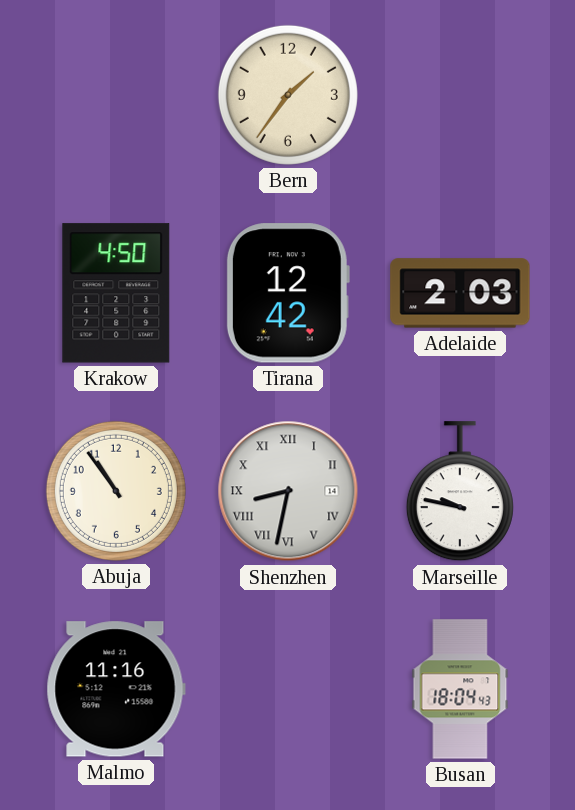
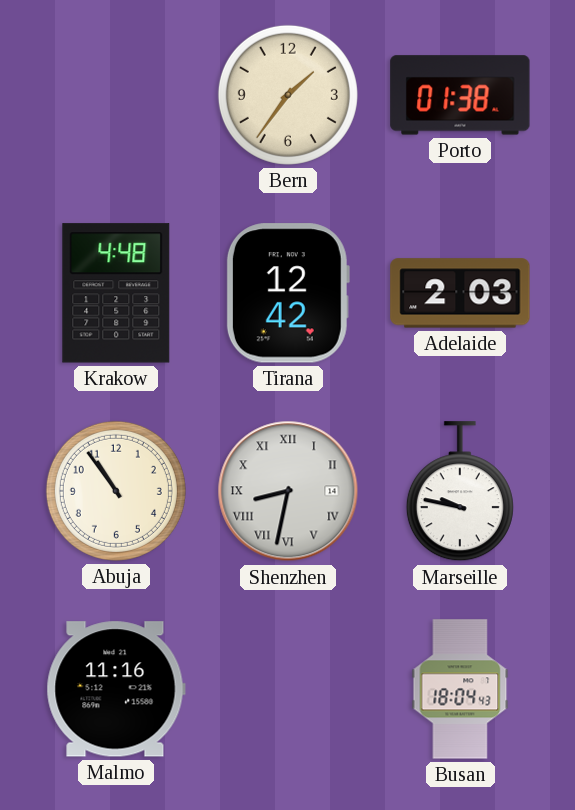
Porto: none -> 01:38
Krakow: 4:50 -> 4:48
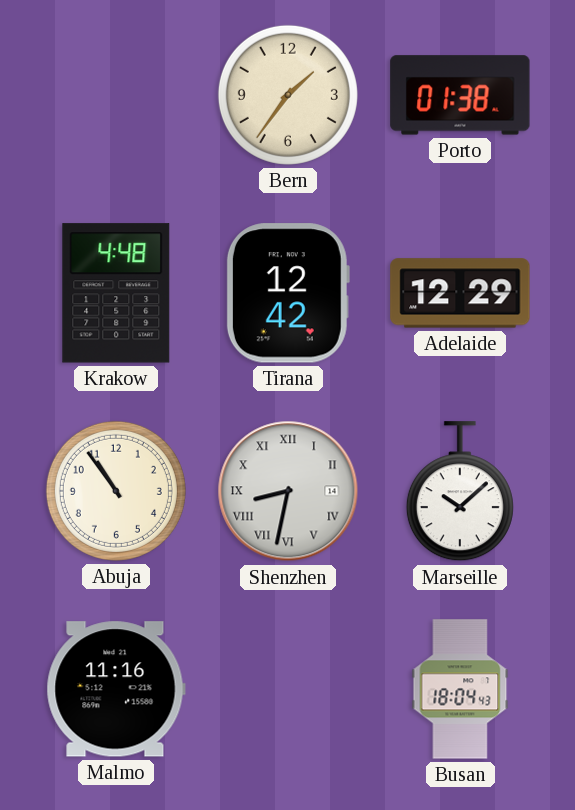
Adelaide: 2:03 -> 12:29
Marseille: 9:47 -> 10:08
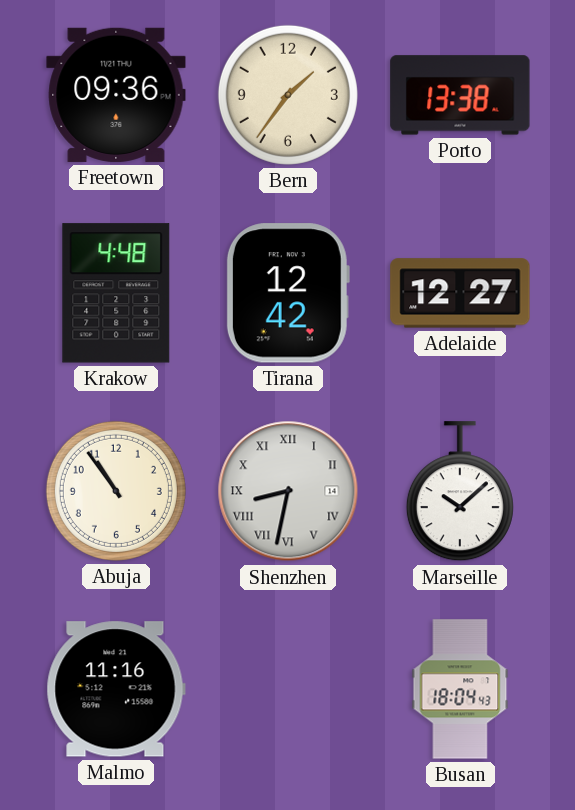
Freetown: none -> 09:36
Porto: 01:38 -> 13:38
Adelaide: 12:29 -> 12:27
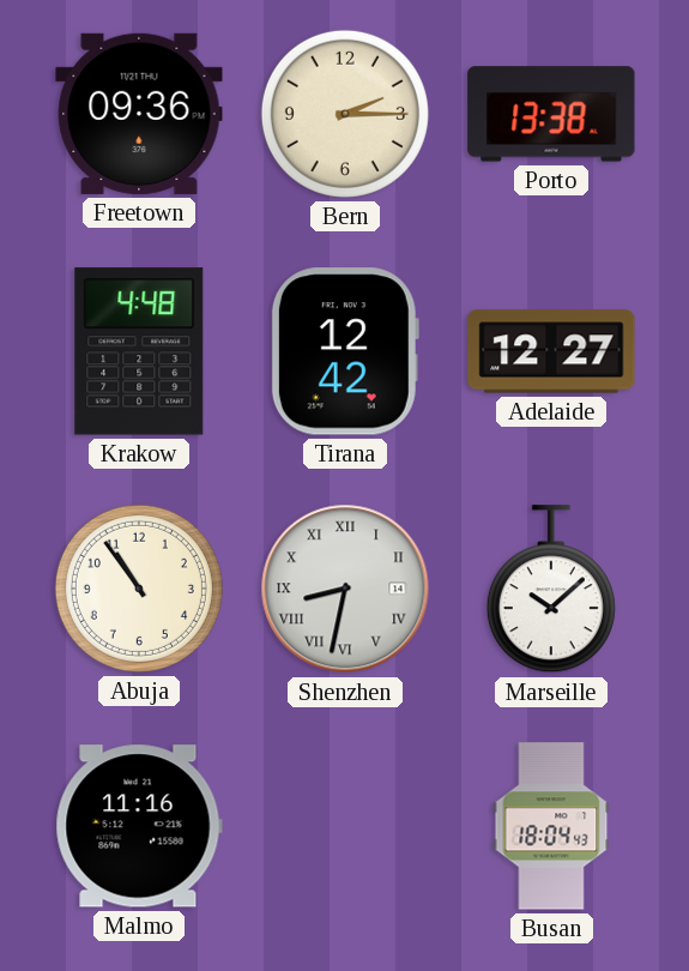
Bern: 1:36 -> 2:15
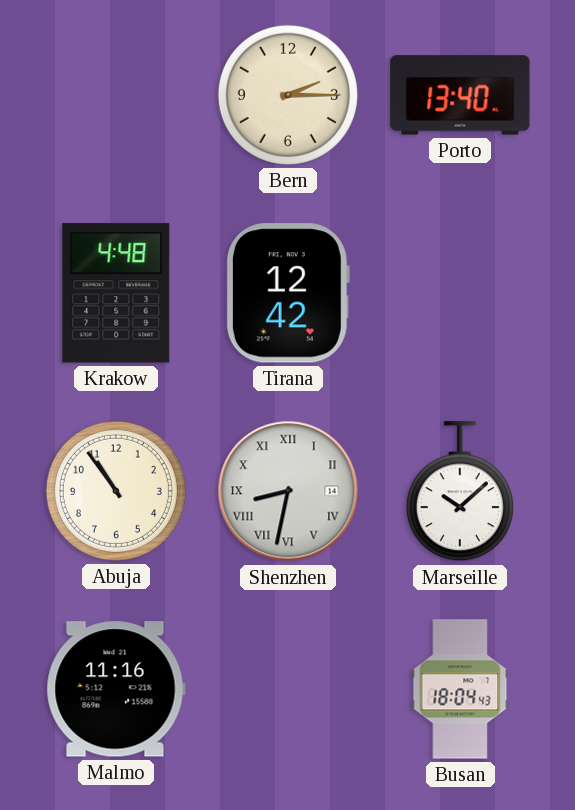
Freetown: 09:36 -> none
Porto: 13:38 -> 13:40
Adelaide: 12:27 -> none
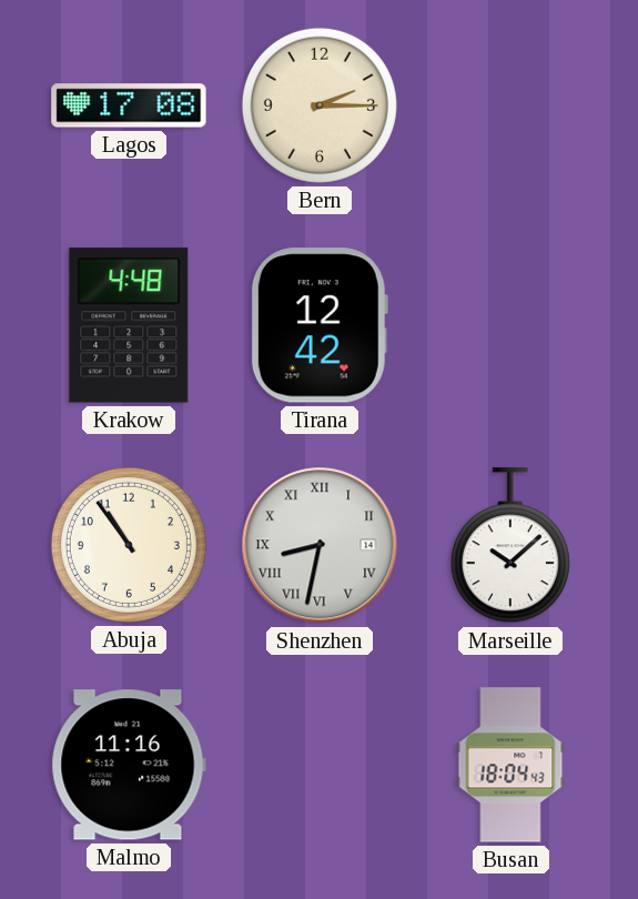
Lagos: none -> 17:08
Porto: 13:40 -> none
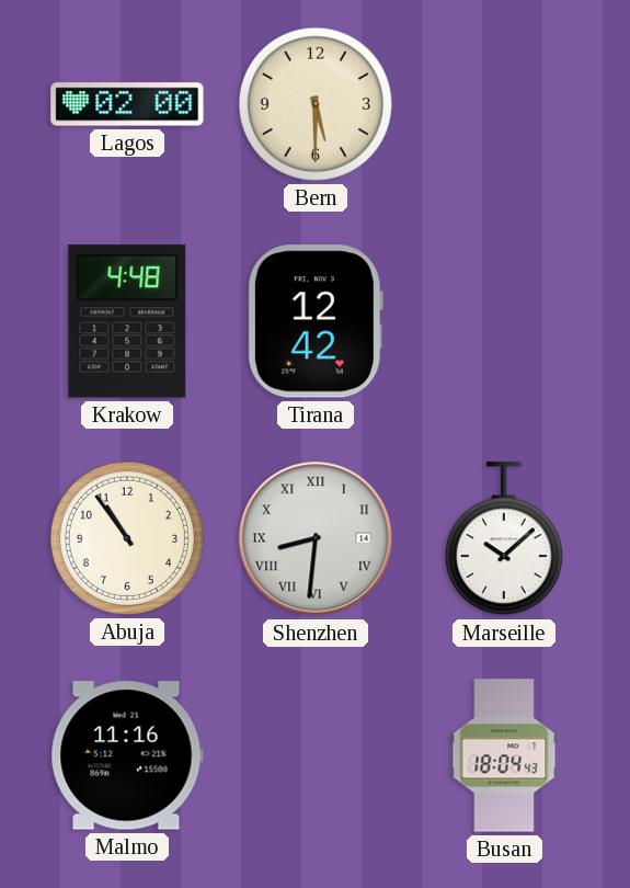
Lagos: 17:08 -> 02:00
Bern: 2:15 -> 5:30
Shenzhen: 8:32 -> 8:31
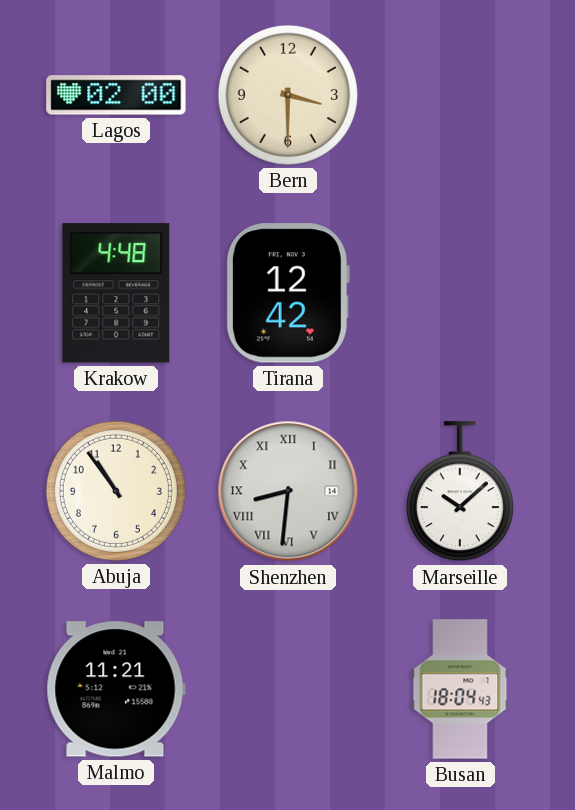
Bern: 5:30 -> 3:30
Malmo: 11:16 -> 11:21
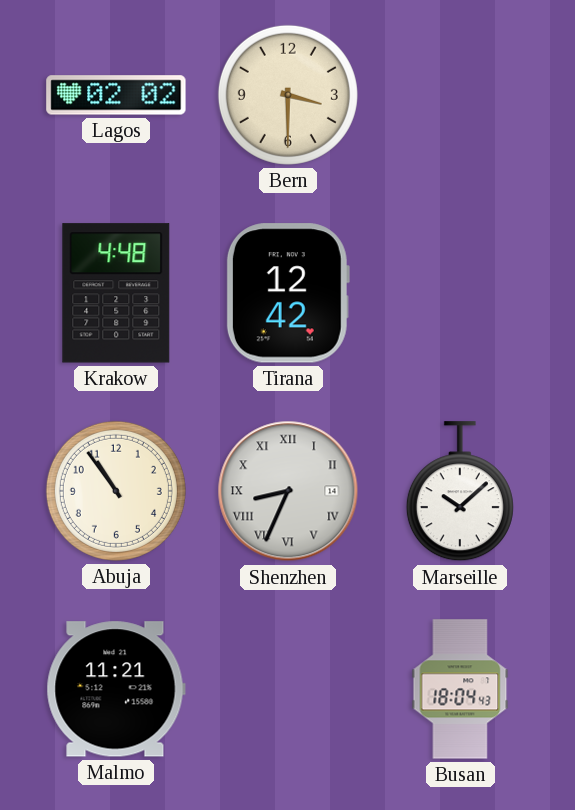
Lagos: 02:00 -> 02:02
Shenzhen: 8:31 -> 8:34
